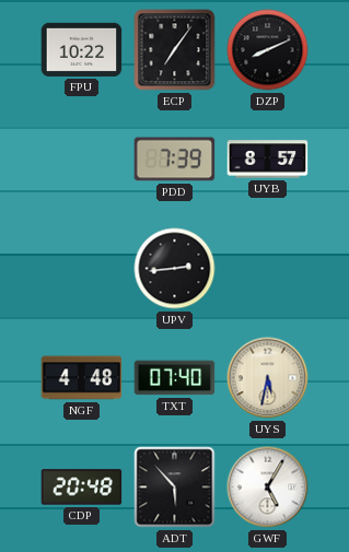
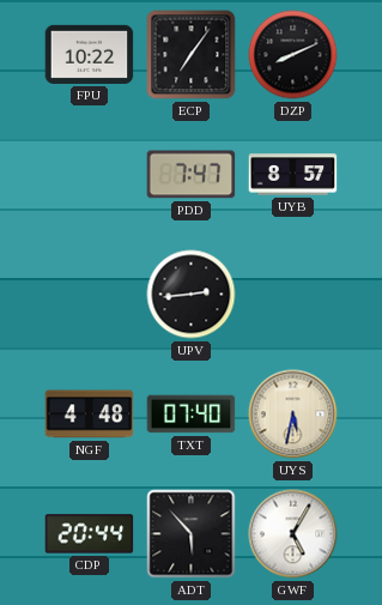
PDD: 7:39 -> 7:47
CDP: 20:48 -> 20:44
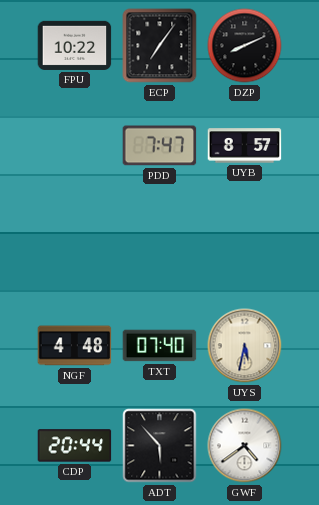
UPV: 2:44 -> none
GWF: 5:05 -> 4:39
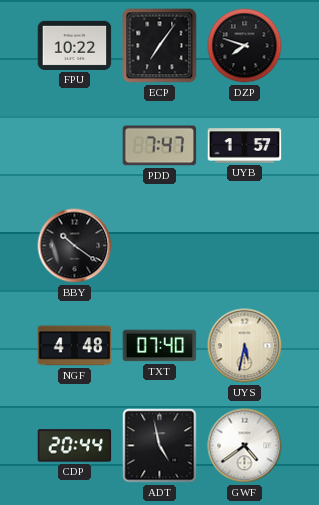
DZP: 8:11 -> 7:48
UYB: 8:57 -> 1:57
BBY: none -> 10:21
ADT: 5:53 -> 4:58
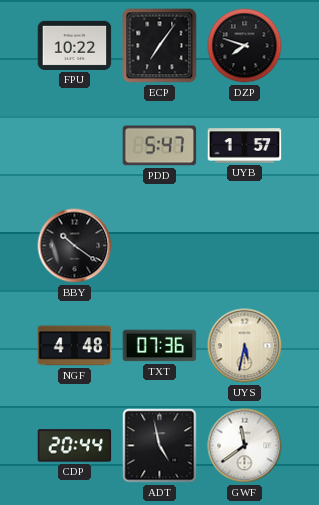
PDD: 7:47 -> 5:47
TXT: 07:40 -> 07:36
GWF: 4:39 -> 11:39
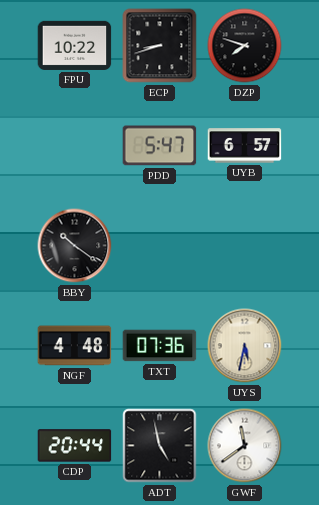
ECP: 7:06 -> 8:42
UYB: 1:57 -> 6:57
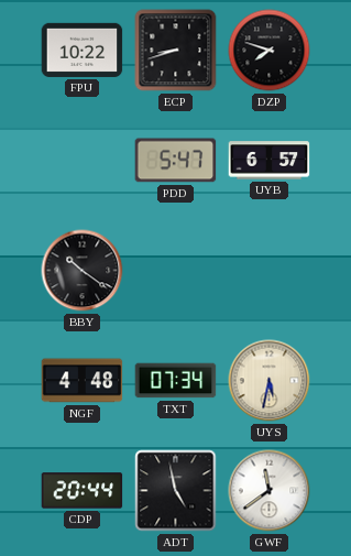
TXT: 07:36 -> 07:34
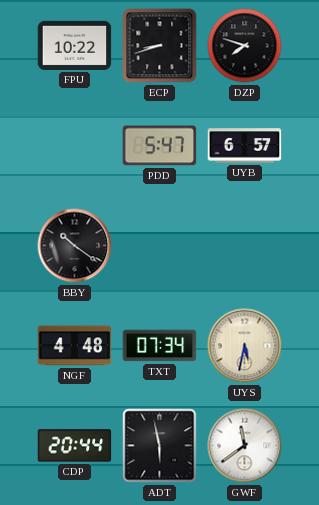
ADT: 4:58 -> 5:58
